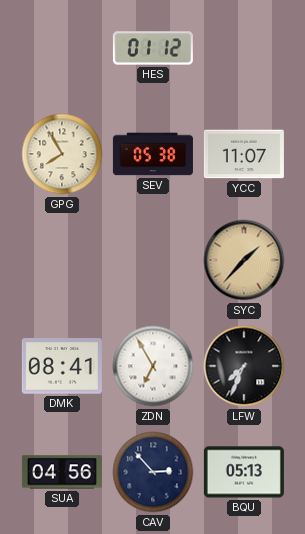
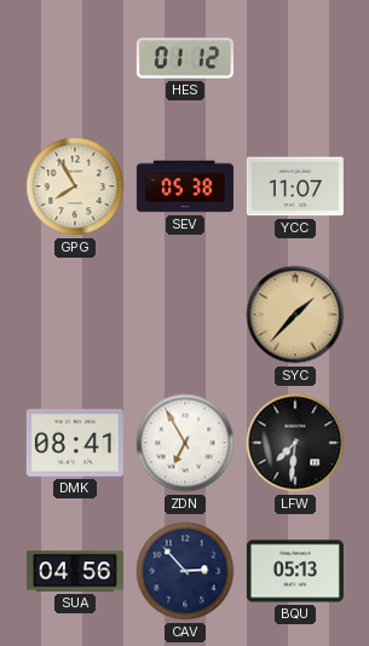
LFW: 7:34 -> 7:31
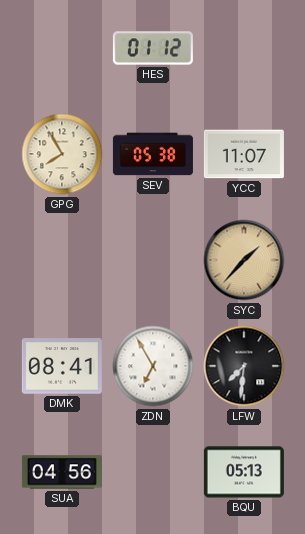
CAV: 2:53 -> none
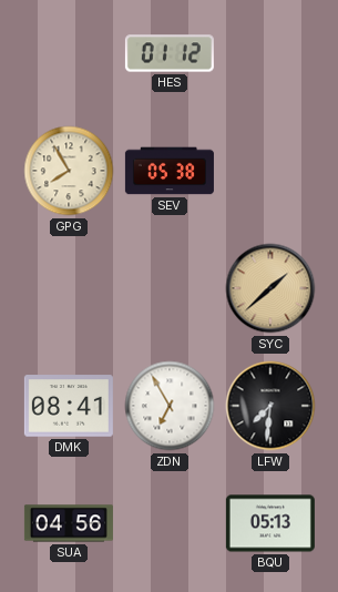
YCC: 11:07 -> none
SYC: 1:37 -> 1:38
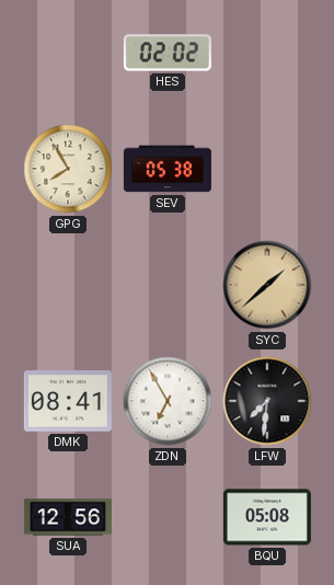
HES: 01:12 -> 02:02
SUA: 04:56 -> 12:56
BQU: 05:13 -> 05:08
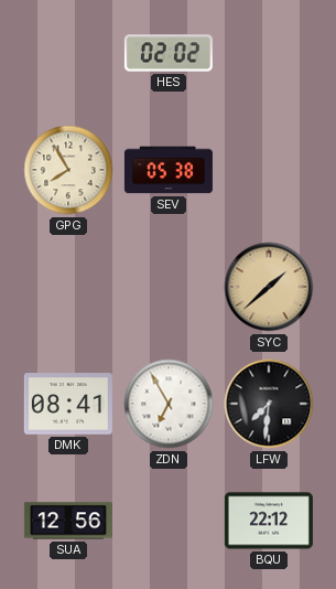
BQU: 05:08 -> 22:12
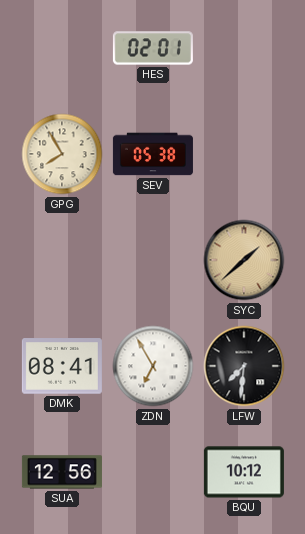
HES: 02:02 -> 02:01
BQU: 22:12 -> 10:12
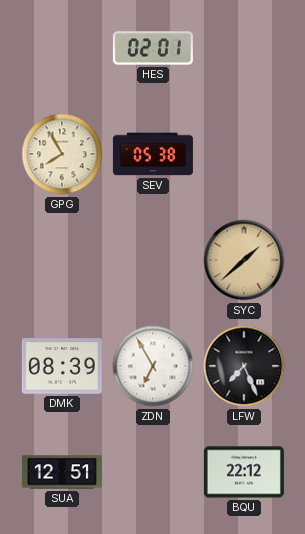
DMK: 08:41 -> 08:39
LFW: 7:31 -> 7:26
SUA: 12:56 -> 12:51
BQU: 10:12 -> 22:12
